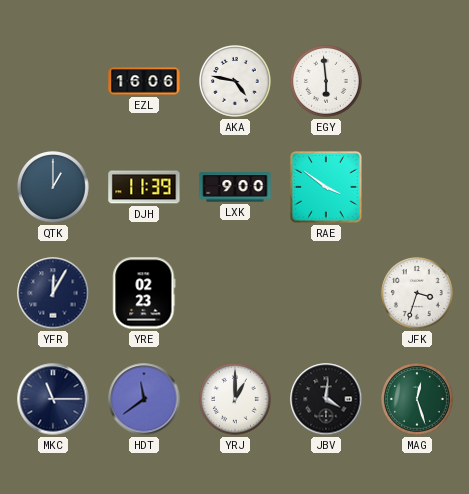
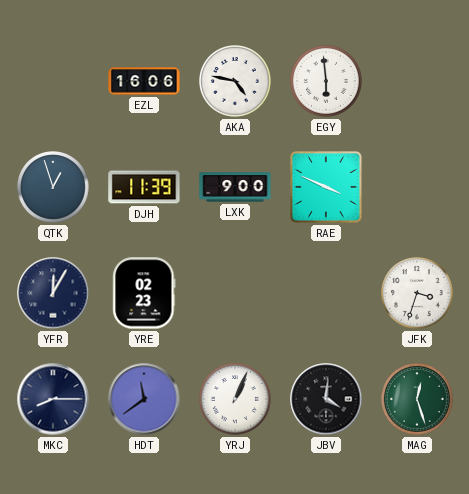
QTK: 1:00 -> 12:57
RAE: 3:51 -> 3:49
MKC: 11:15 -> 8:15
YRJ: 1:00 -> 1:04
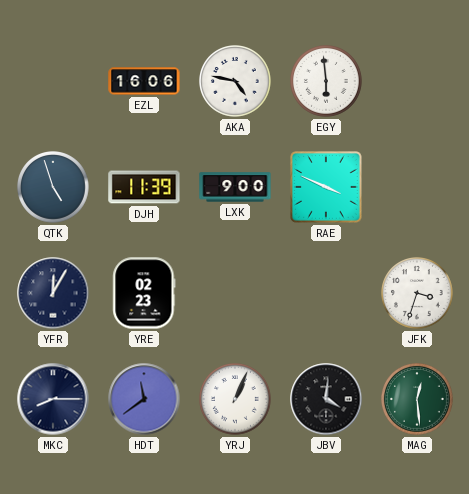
QTK: 12:57 -> 4:57
MAG: 12:27 -> 12:29
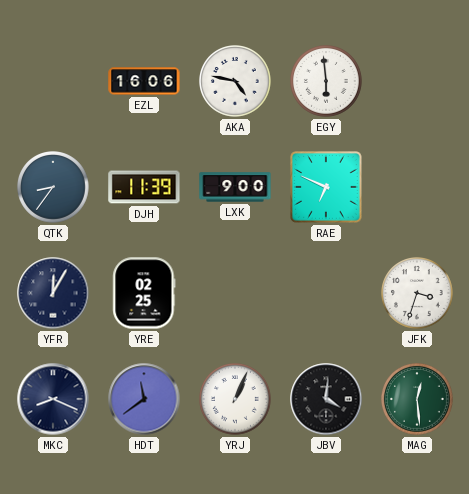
QTK: 4:57 -> 8:36
RAE: 3:49 -> 6:49
YRE: 02:23 -> 02:25
MKC: 8:15 -> 8:19
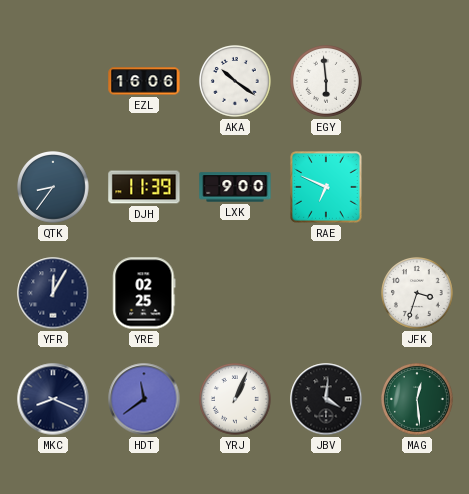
AKA: 4:47 -> 10:21
